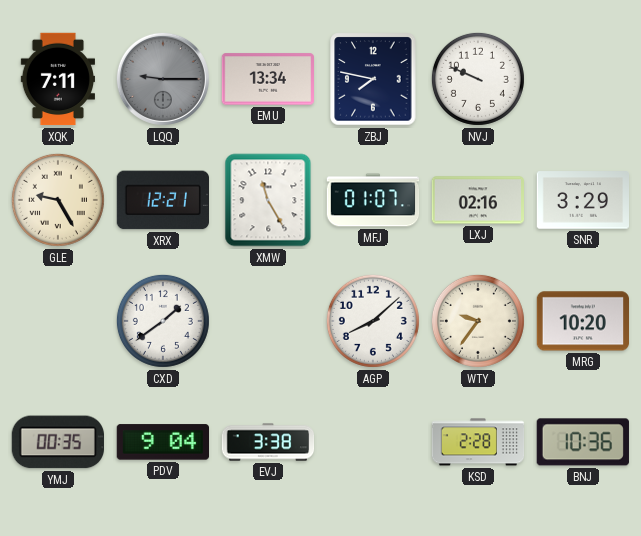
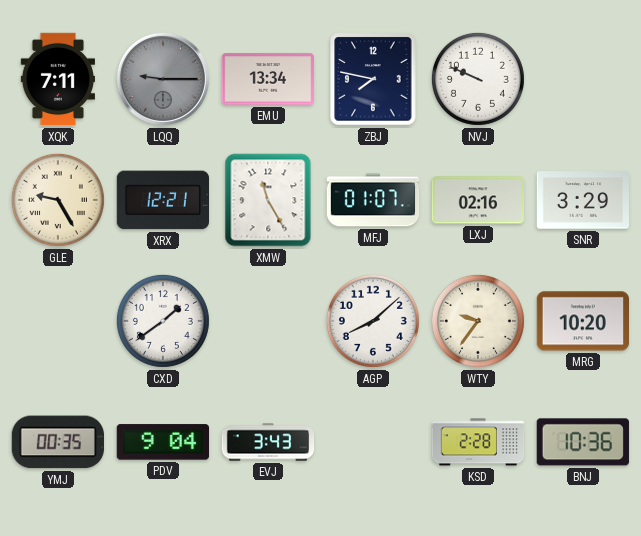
EVJ: 3:38 -> 3:43
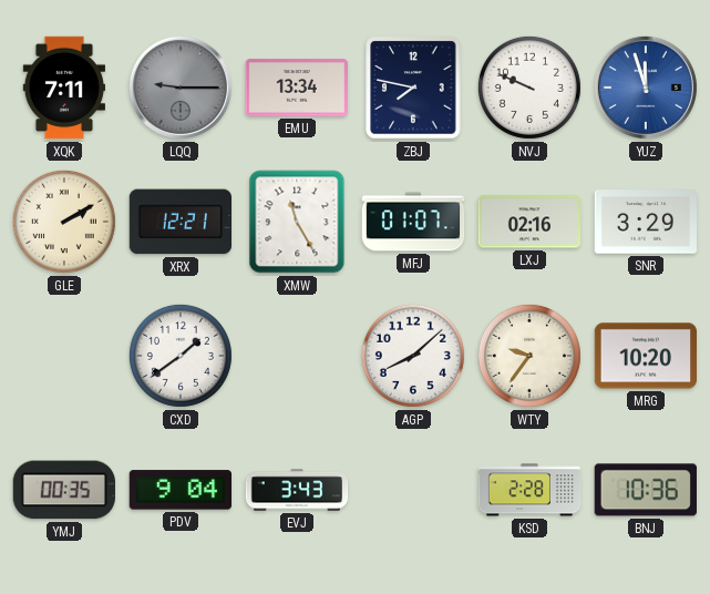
YUZ: none -> 11:57
GLE: 9:25 -> 2:10
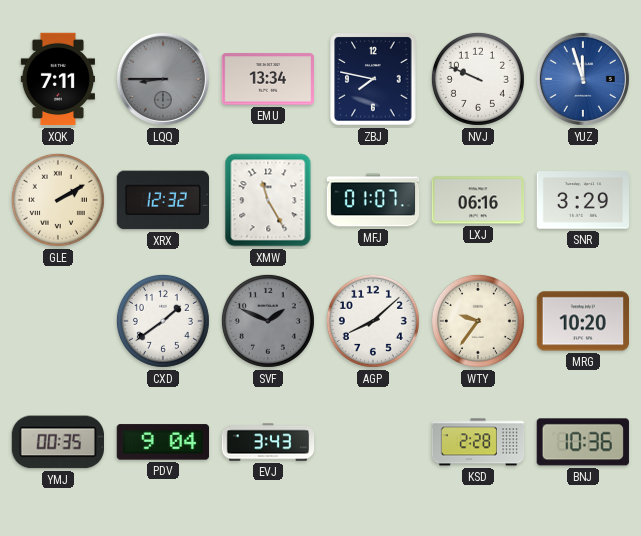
LQQ: 9:15 -> 8:45
XRX: 12:21 -> 12:32
LXJ: 02:16 -> 06:16
SVF: none -> 1:49
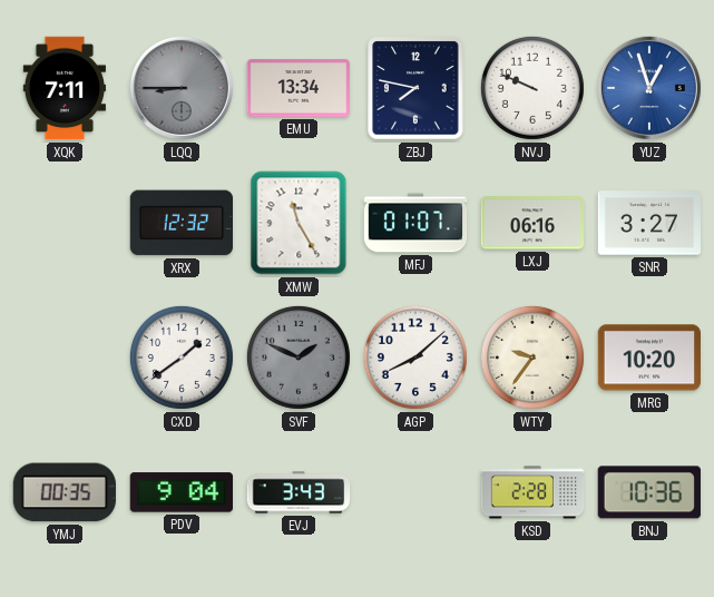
YUZ: 11:57 -> 12:57
GLE: 2:10 -> none
SNR: 3:29 -> 3:27
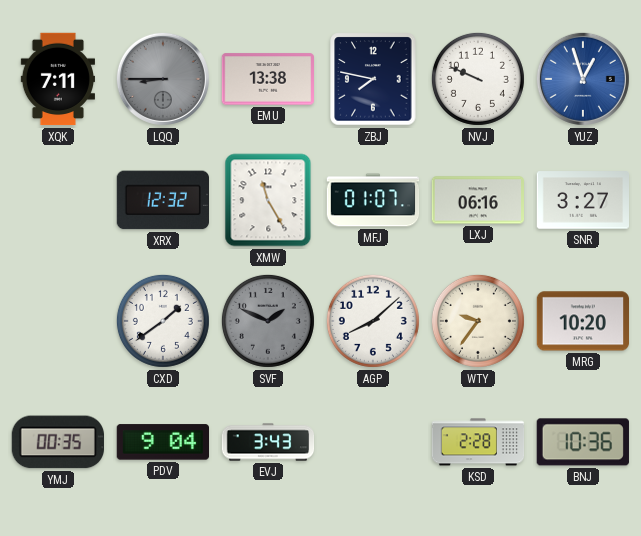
EMU: 13:34 -> 13:38
